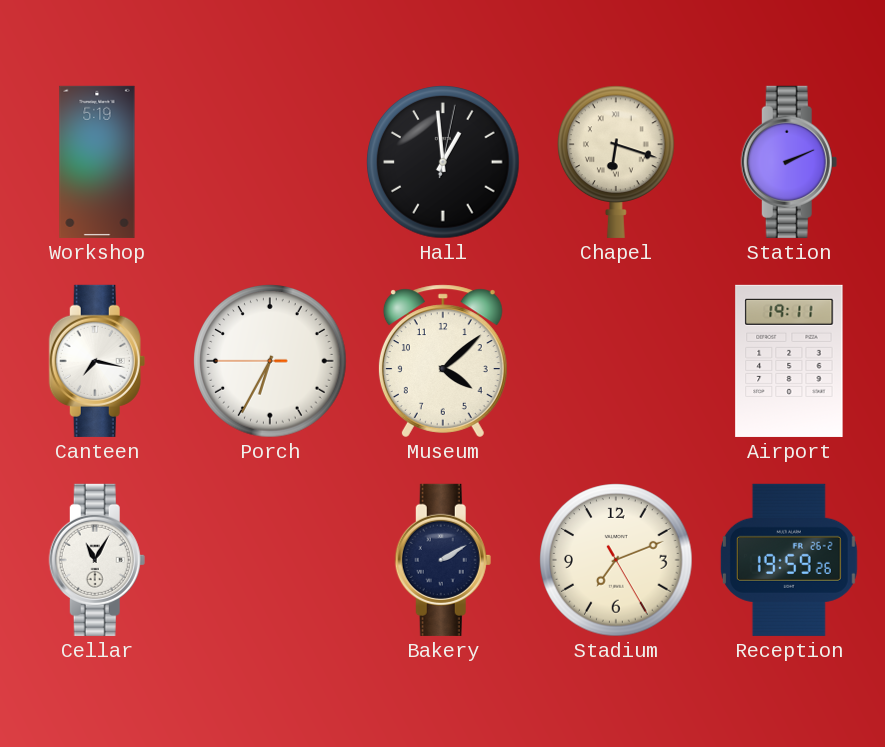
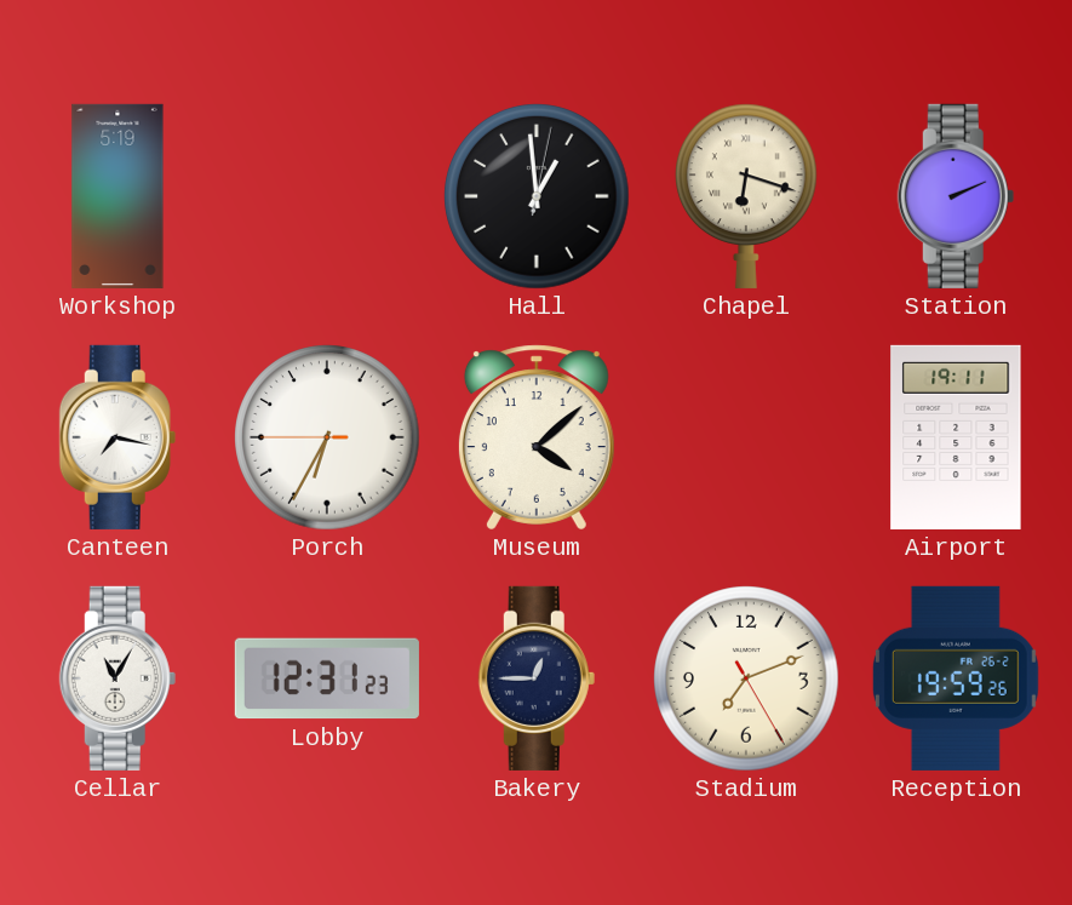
Lobby: none -> 12:31
Bakery: 2:10 -> 12:45
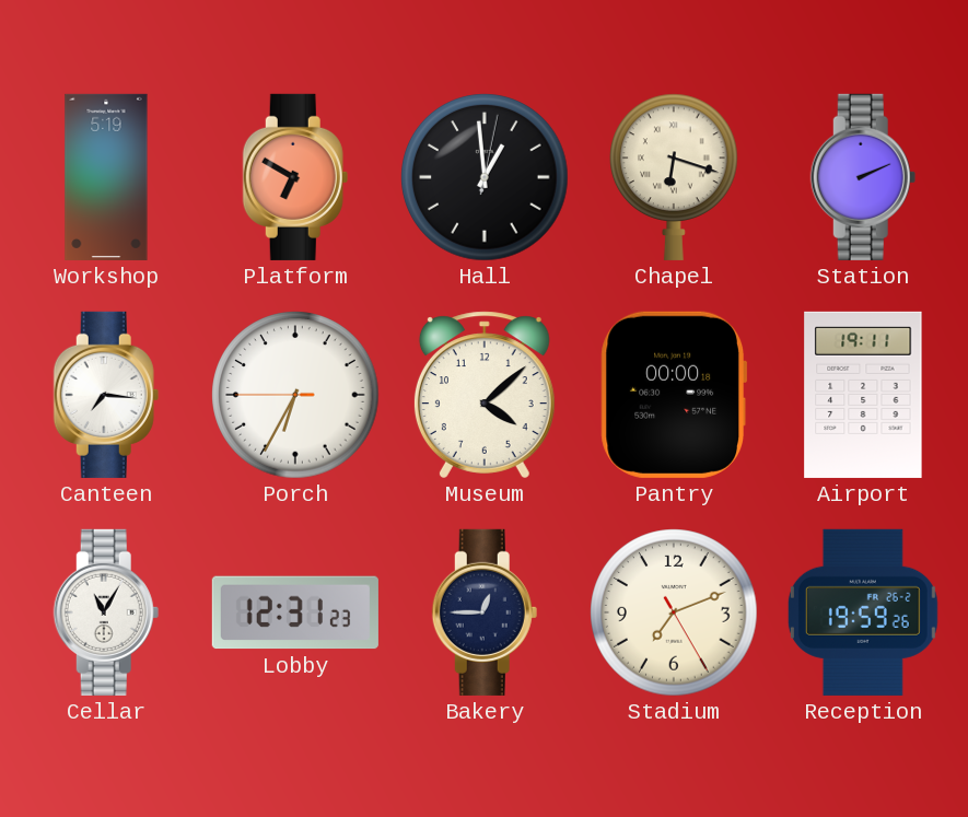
Platform: none -> 6:50
Canteen: 7:17 -> 7:16
Pantry: none -> 00:00
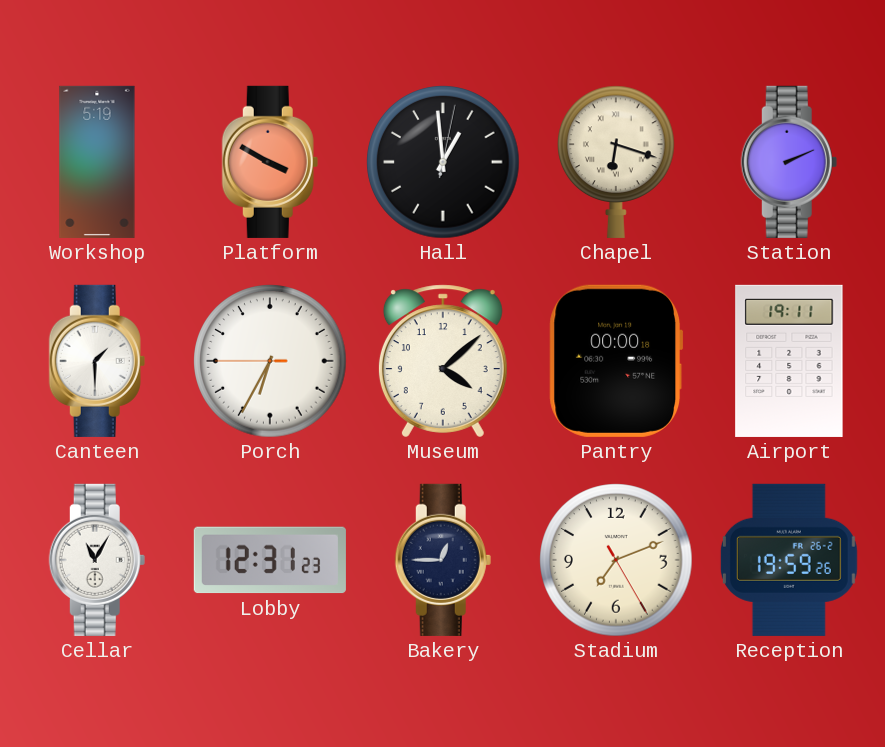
Platform: 6:50 -> 3:50
Canteen: 7:16 -> 1:30
